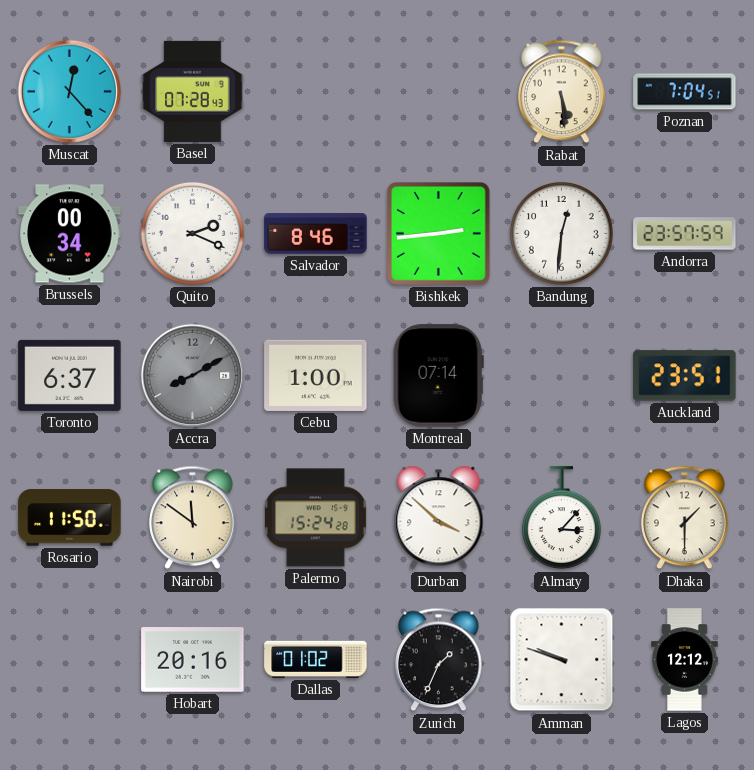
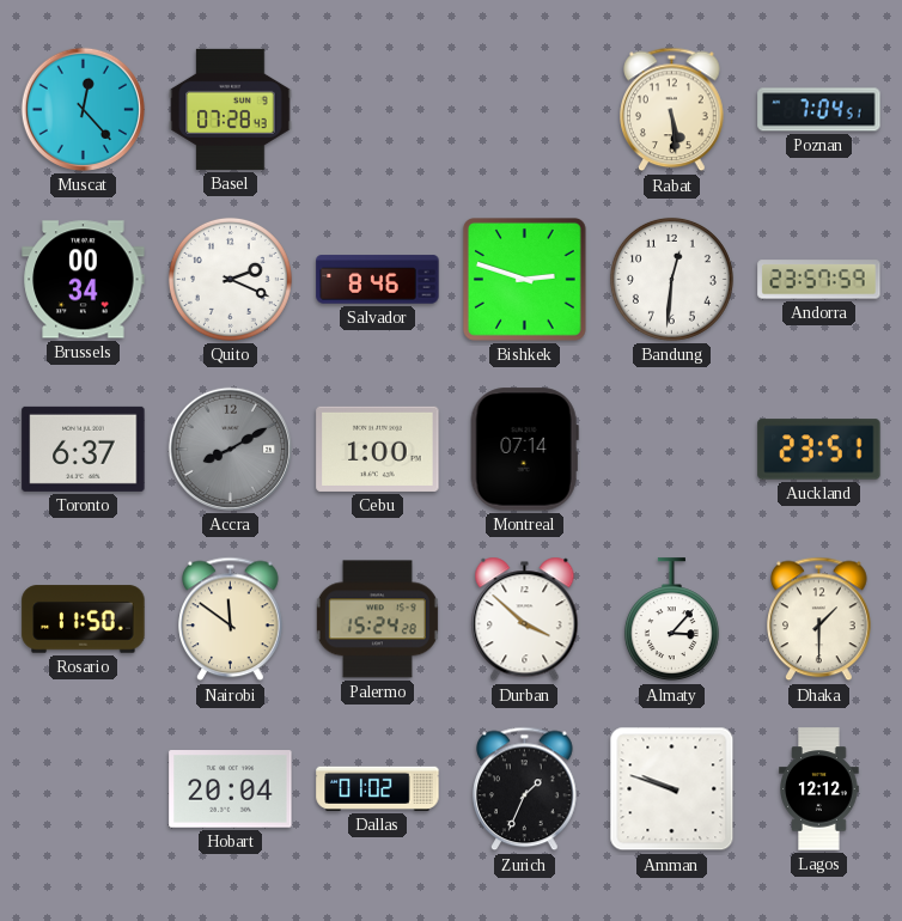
Bishkek: 2:44 -> 2:48
Hobart: 20:16 -> 20:04
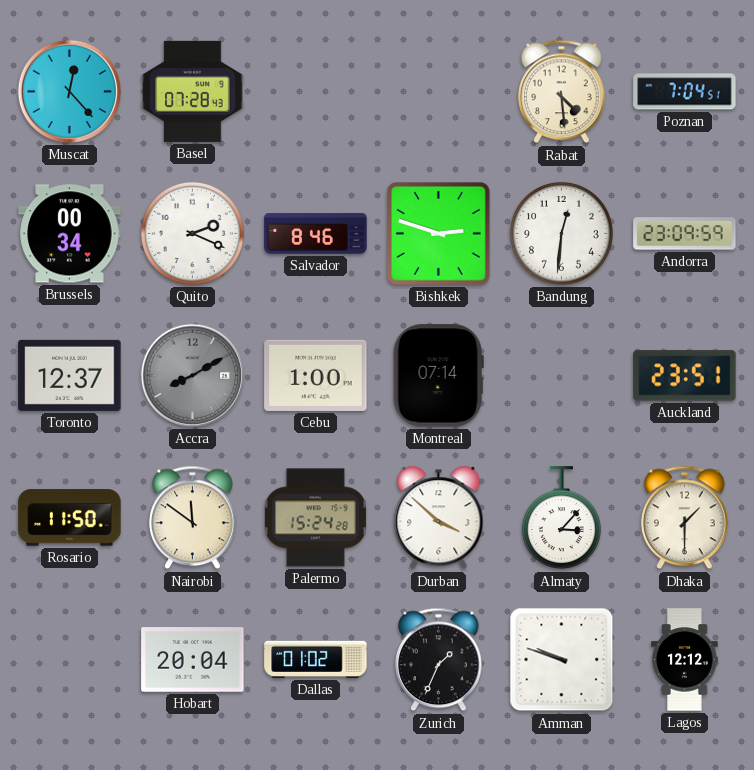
Rabat: 5:29 -> 4:29
Andorra: 23:57 -> 23:09
Toronto: 6:37 -> 12:37
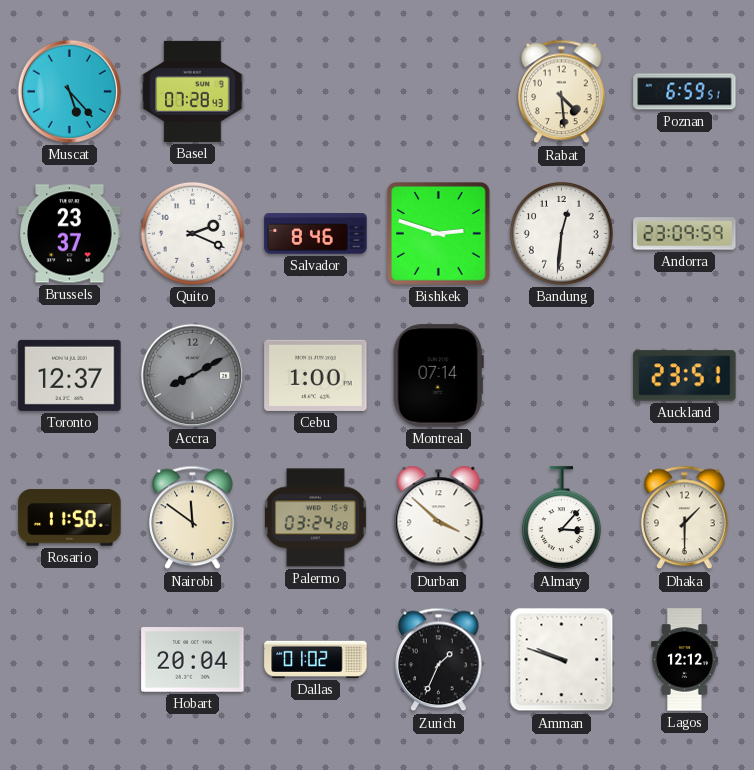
Muscat: 12:23 -> 5:23
Poznan: 7:04 -> 6:59
Brussels: 00:34 -> 23:37
Palermo: 15:24 -> 03:24
